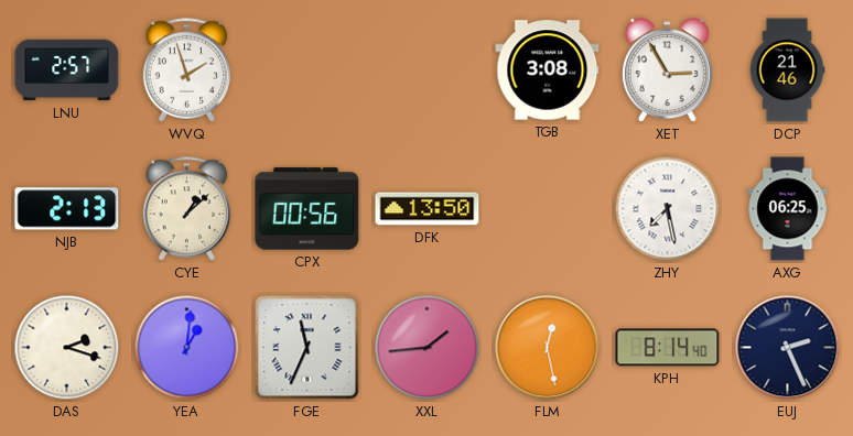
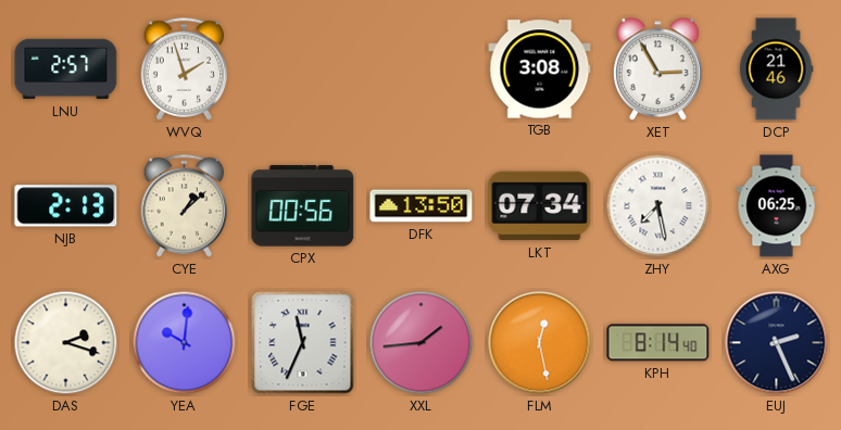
LKT: none -> 07:34
YEA: 1:01 -> 10:01
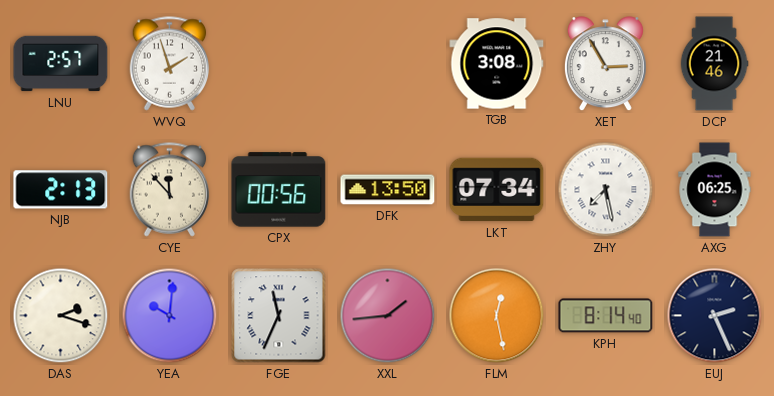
CYE: 1:08 -> 11:53
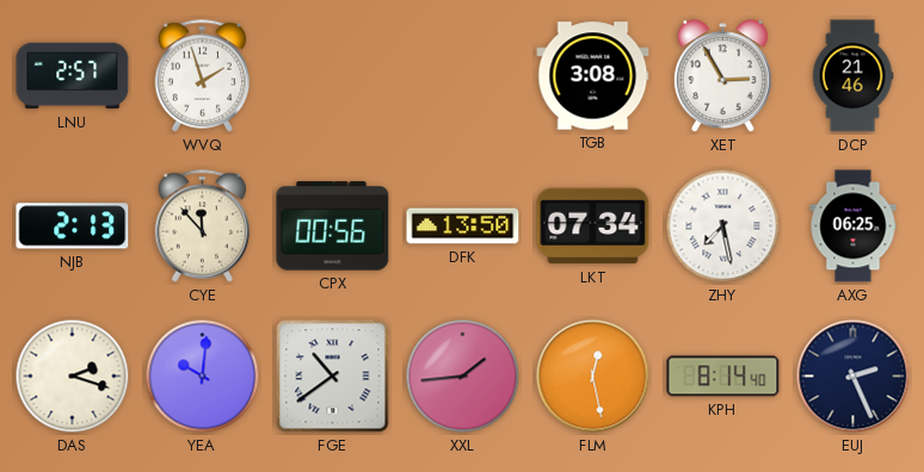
FGE: 11:34 -> 10:39
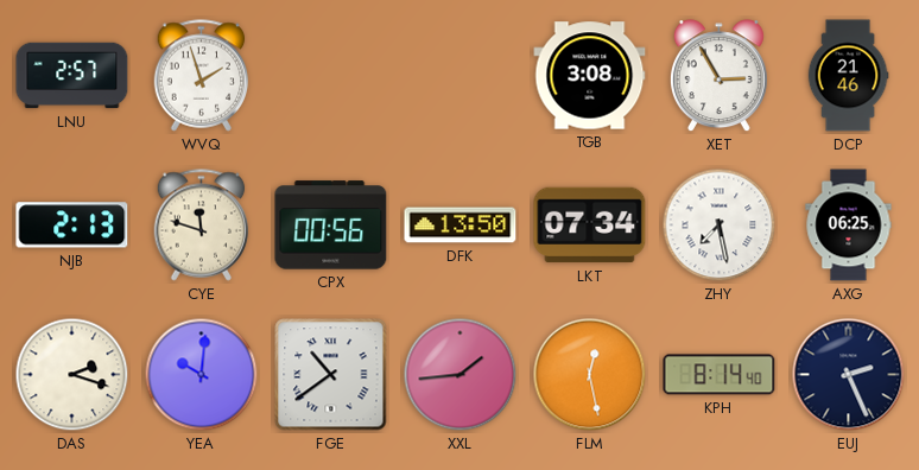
CYE: 11:53 -> 11:48
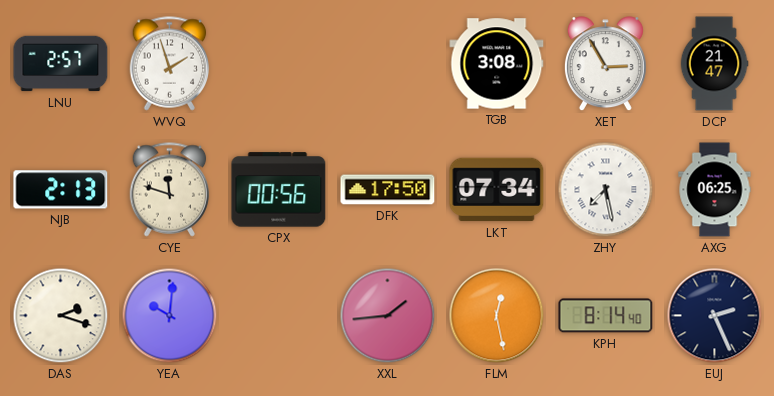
DCP: 21:46 -> 21:47
DFK: 13:50 -> 17:50
FGE: 10:39 -> none
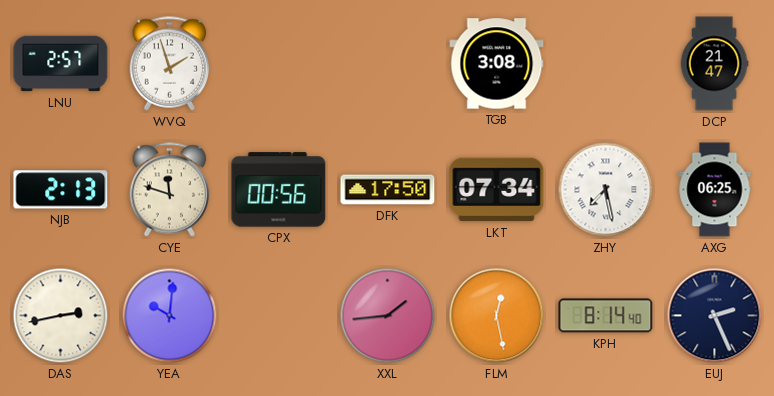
XET: 2:55 -> none
DAS: 2:18 -> 2:43
